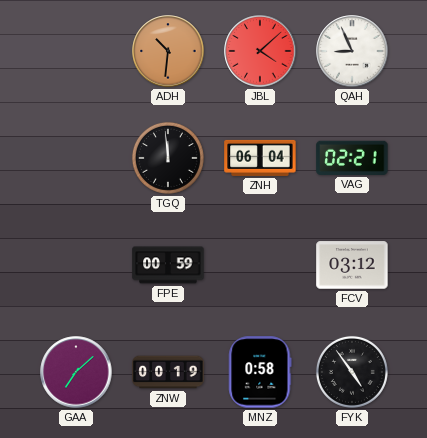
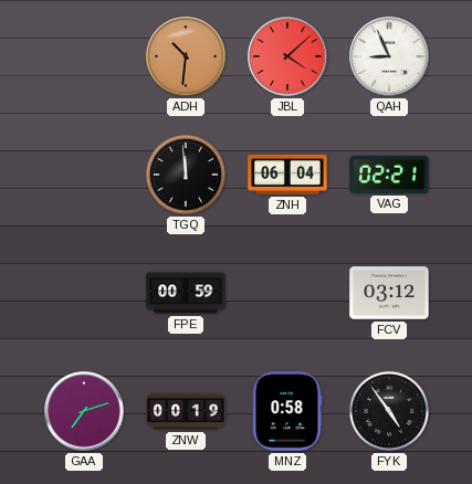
GAA: 7:08 -> 7:12
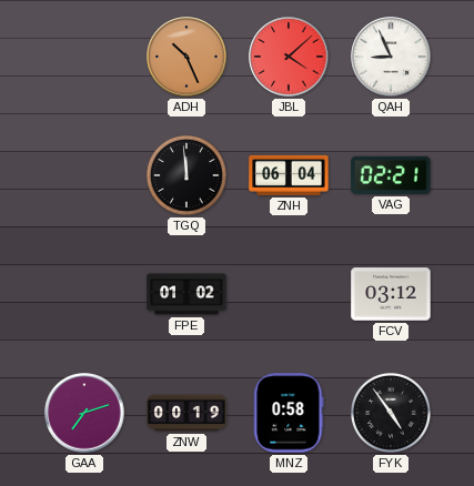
ADH: 10:31 -> 10:26
FPE: 00:59 -> 01:02
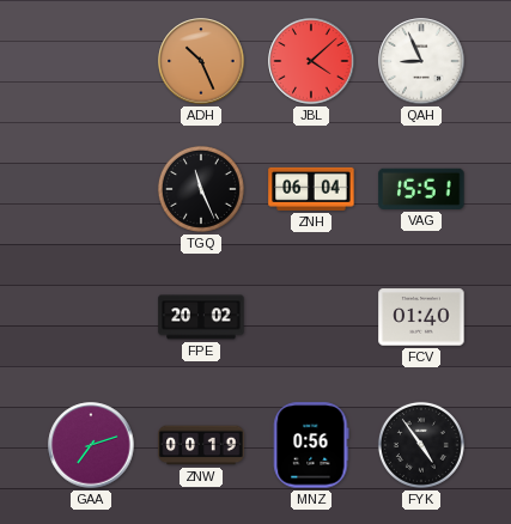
TGQ: 11:59 -> 11:26
VAG: 02:21 -> 15:51
FPE: 01:02 -> 20:02
FCV: 03:12 -> 01:40
MNZ: 0:58 -> 0:56
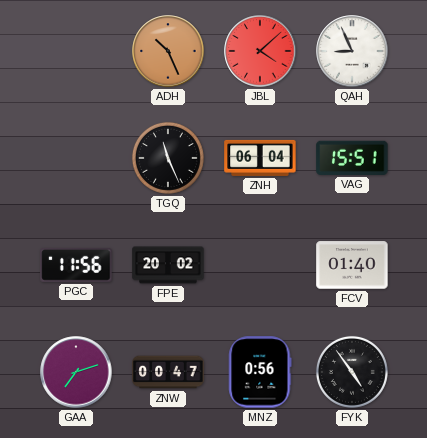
PGC: none -> 11:56
ZNW: 00:19 -> 00:47
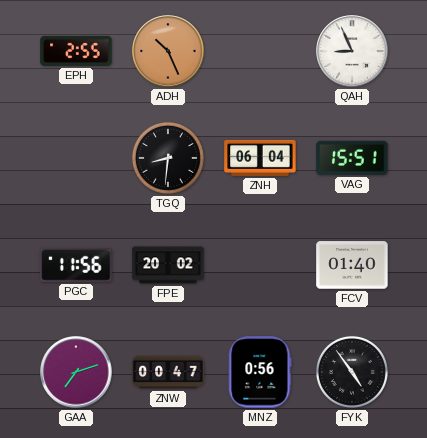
EPH: none -> 2:55
JBL: 4:08 -> none
TGQ: 11:26 -> 8:31
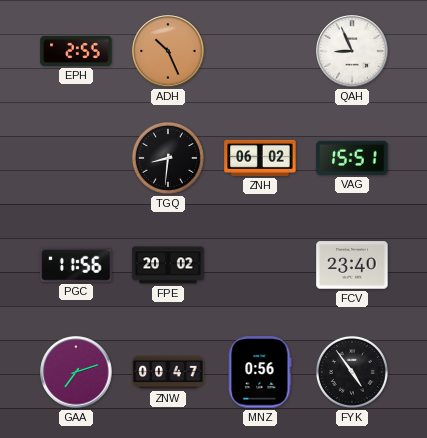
ZNH: 06:04 -> 06:02
FCV: 01:40 -> 23:40
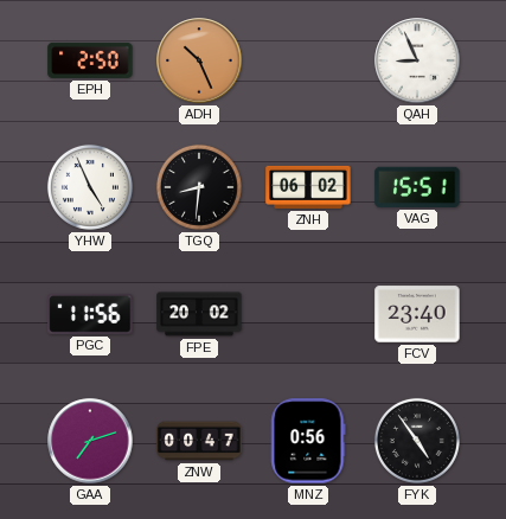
EPH: 2:55 -> 2:50
YHW: none -> 4:56
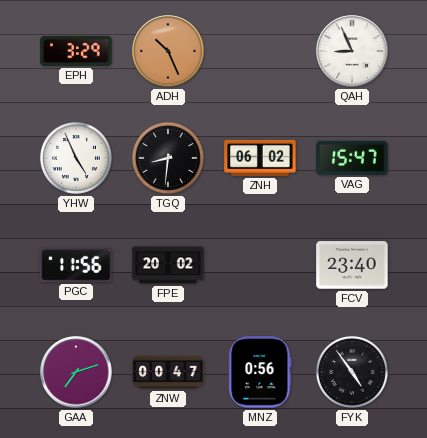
EPH: 2:50 -> 3:29
VAG: 15:51 -> 15:47
